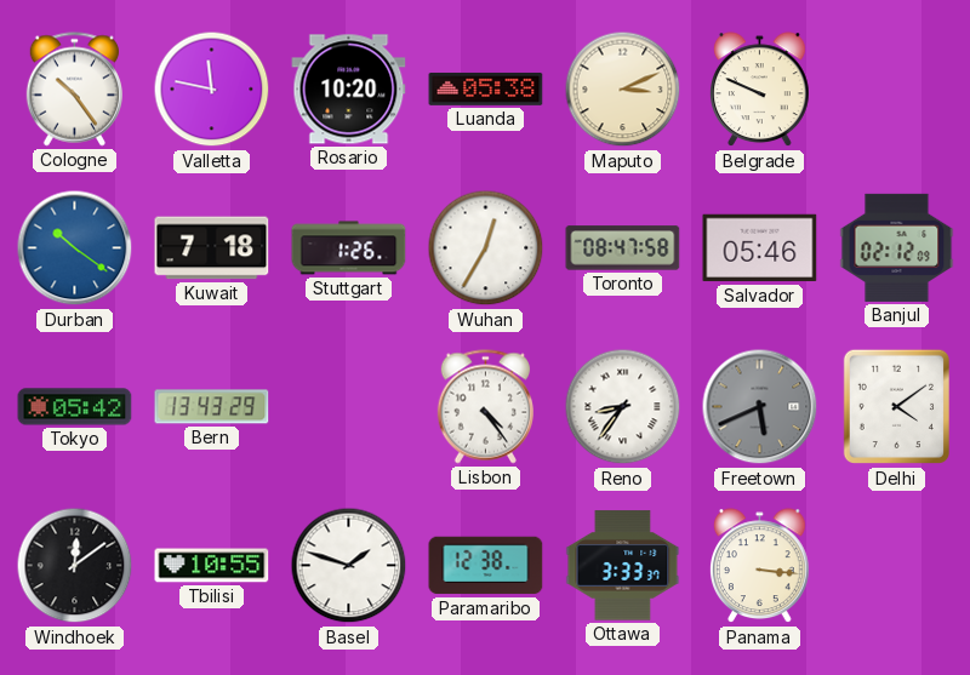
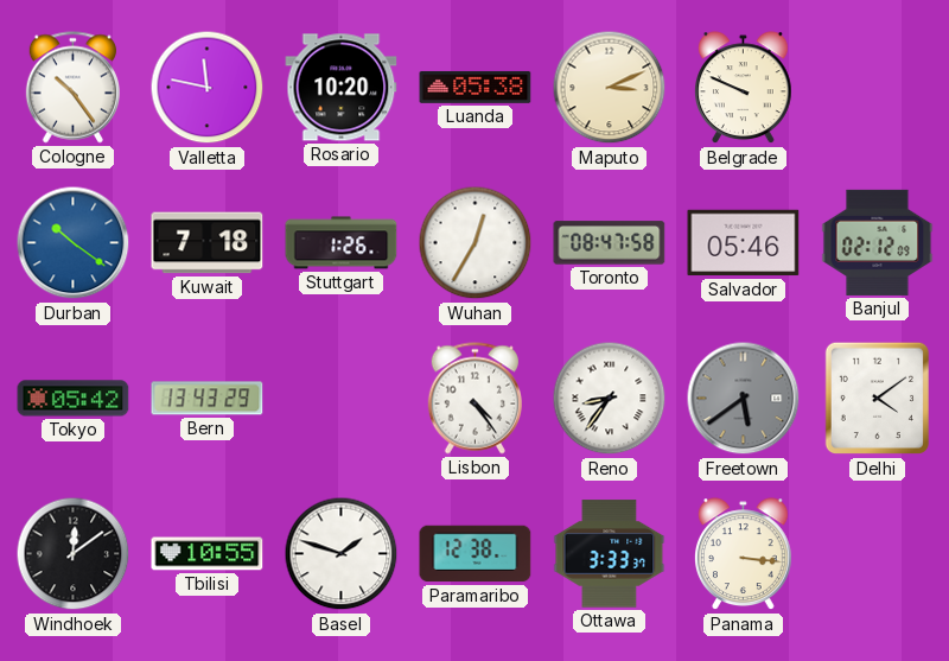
Freetown: 5:41 -> 5:39
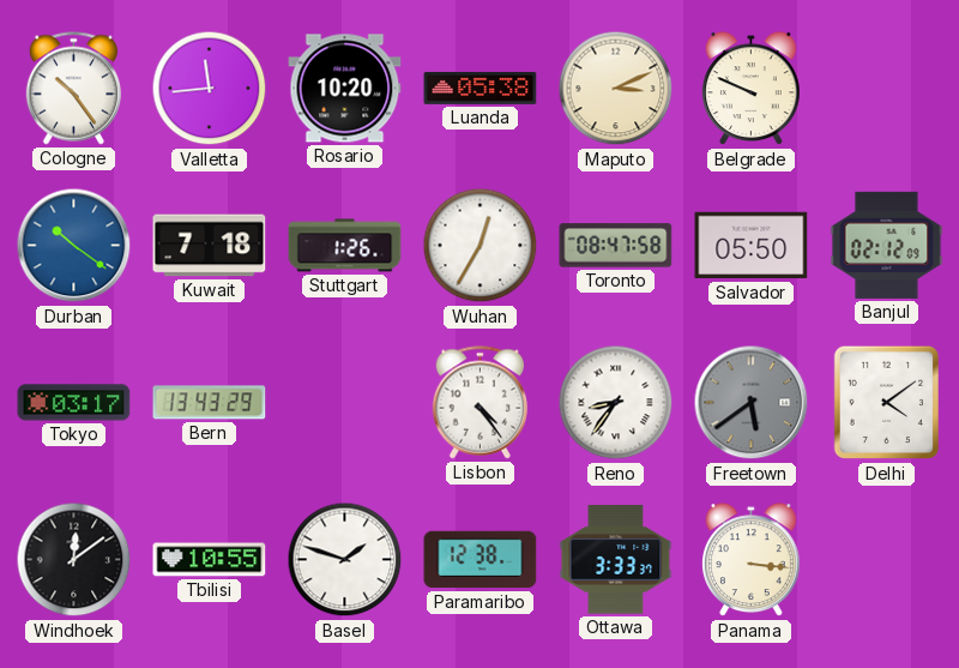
Valletta: 11:47 -> 11:44
Salvador: 05:46 -> 05:50
Tokyo: 05:42 -> 03:17
